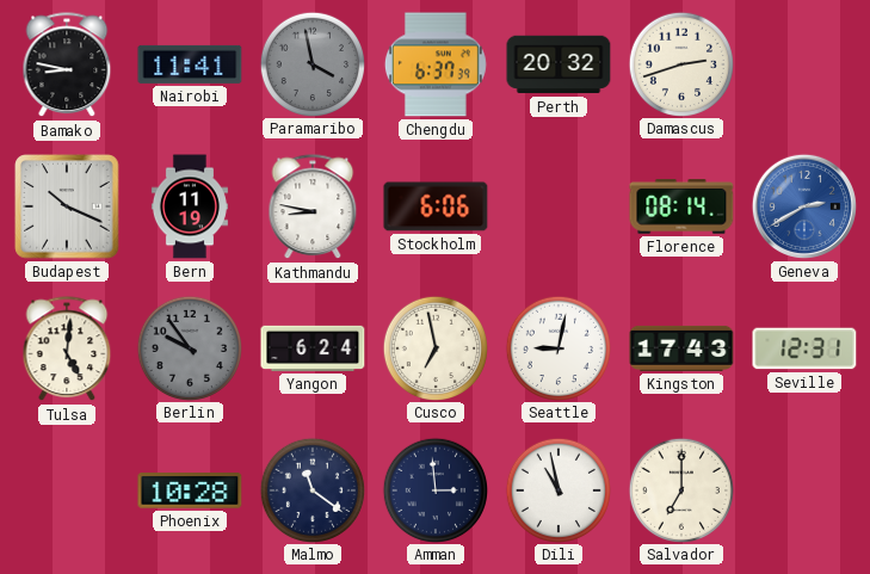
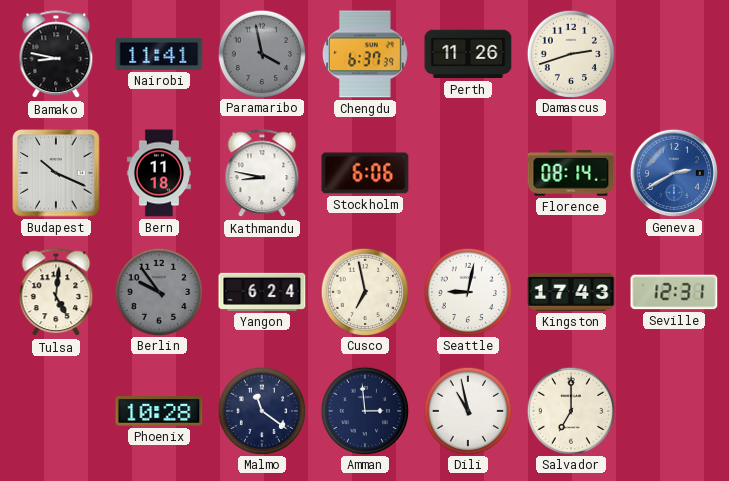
Perth: 20:32 -> 11:26
Bern: 11:19 -> 11:18
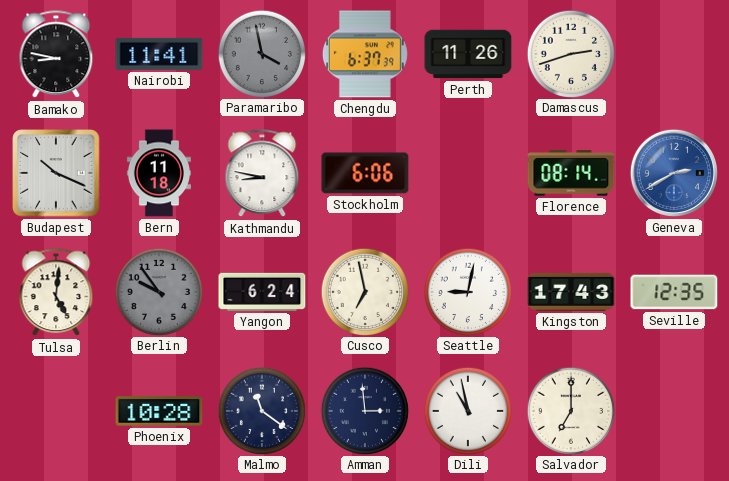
Seville: 12:31 -> 12:35
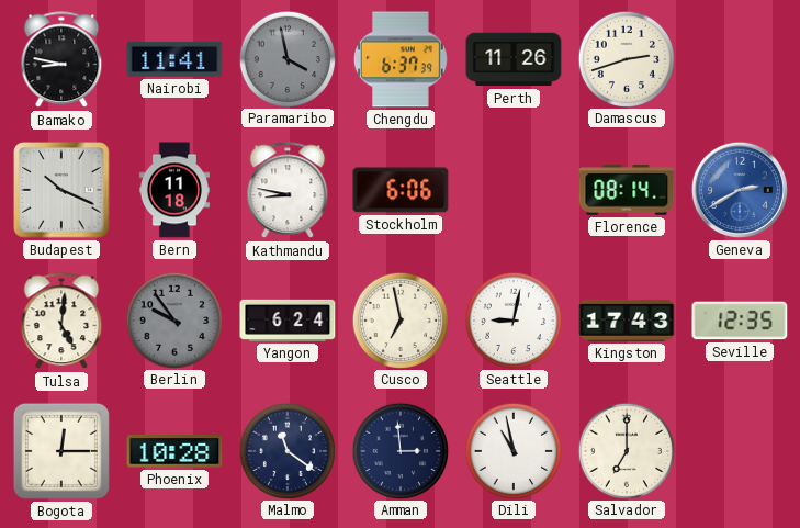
Bogota: none -> 12:15
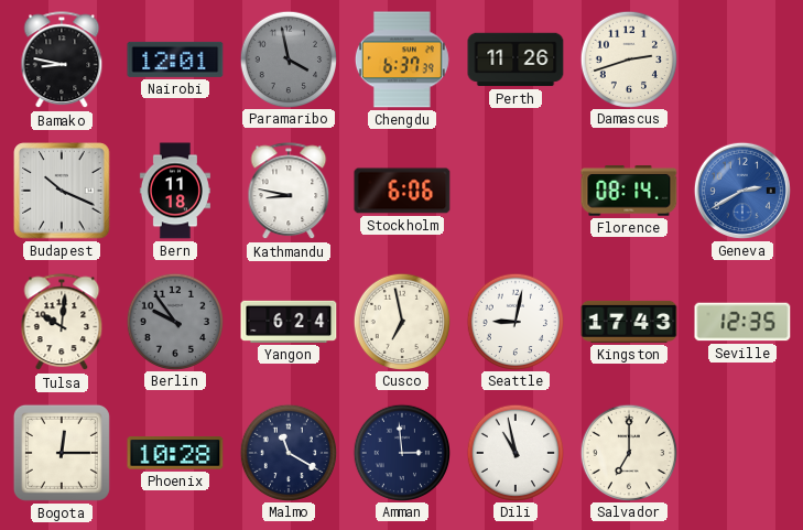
Nairobi: 11:41 -> 12:01
Tulsa: 5:01 -> 10:01
Malmo: 11:21 -> 11:20
